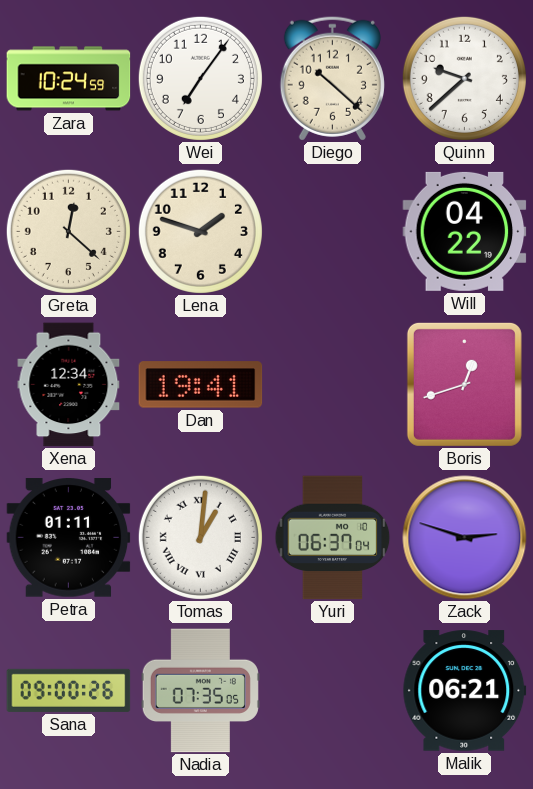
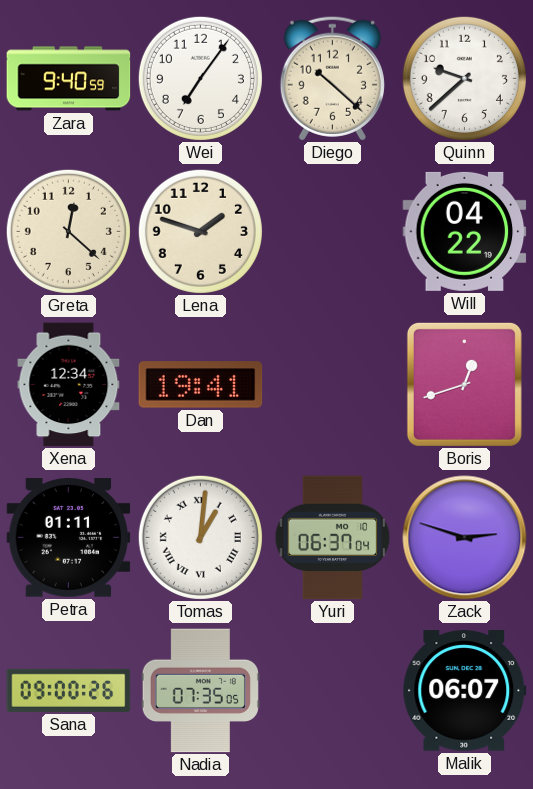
Zara: 10:24 -> 9:40
Malik: 06:21 -> 06:07
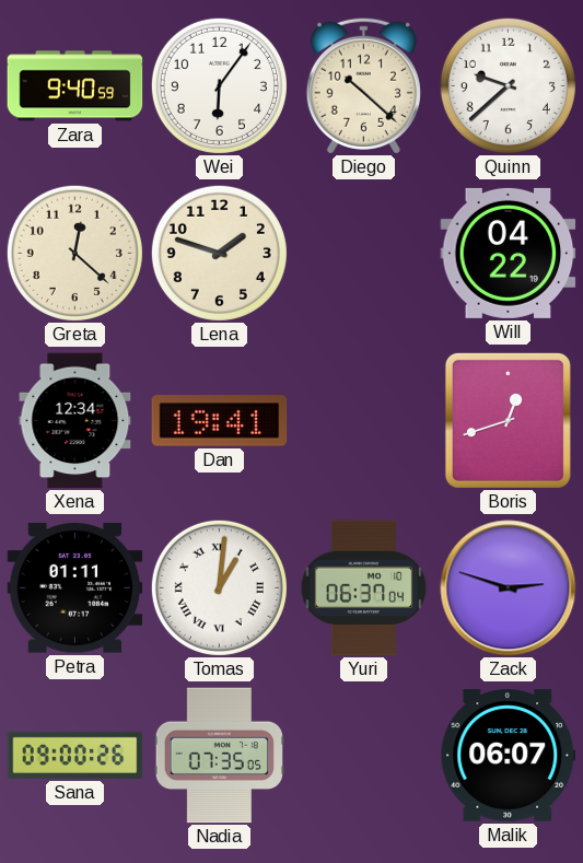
Wei: 7:06 -> 6:06
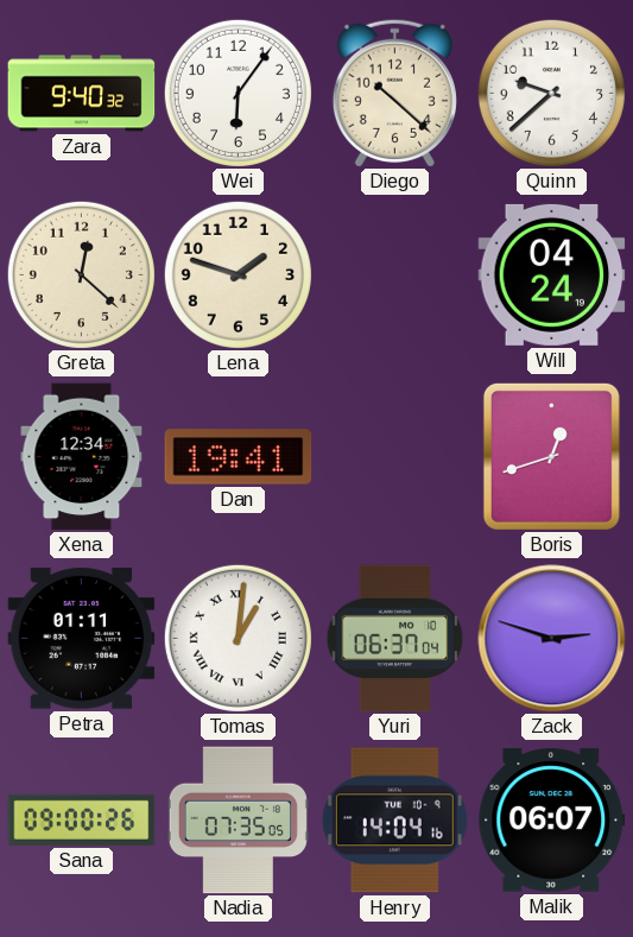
Zara: 9:40:59 -> 9:40:32
Will: 04:22 -> 04:24
Henry: none -> 14:04
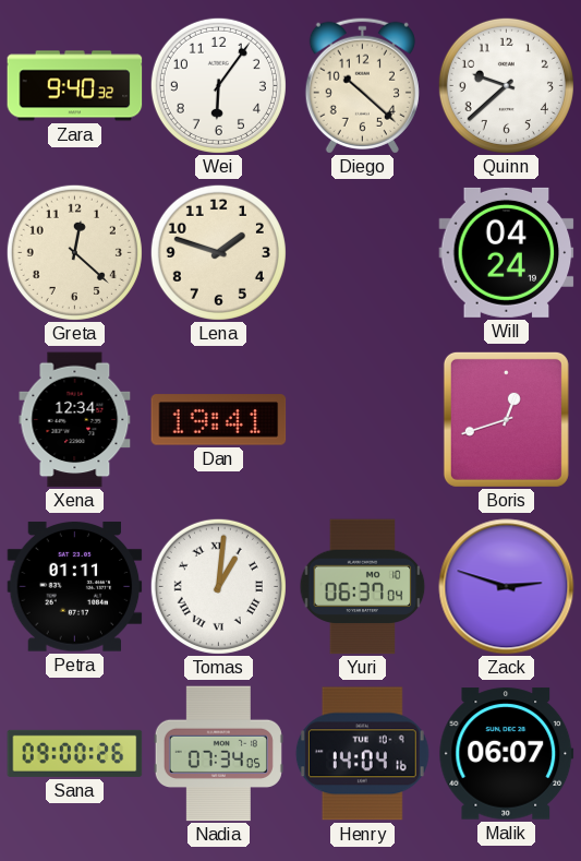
Nadia: 07:35 -> 07:34
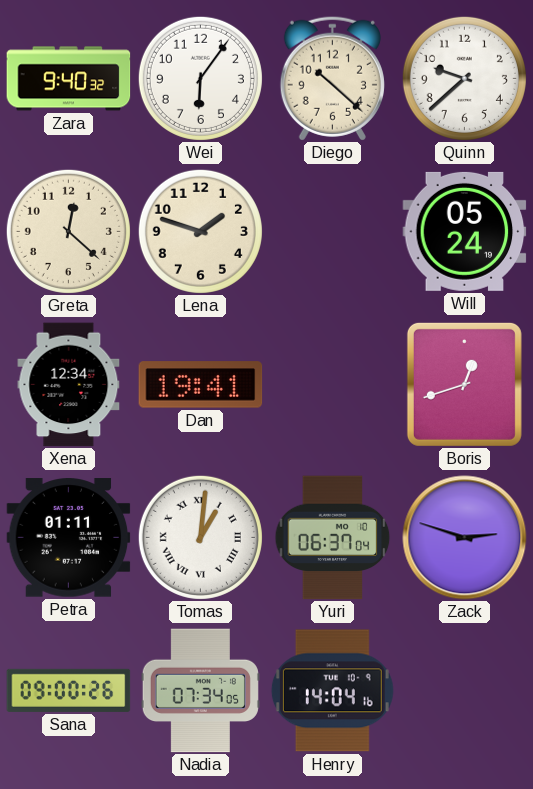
Will: 04:24 -> 05:24
Malik: 06:07 -> none
